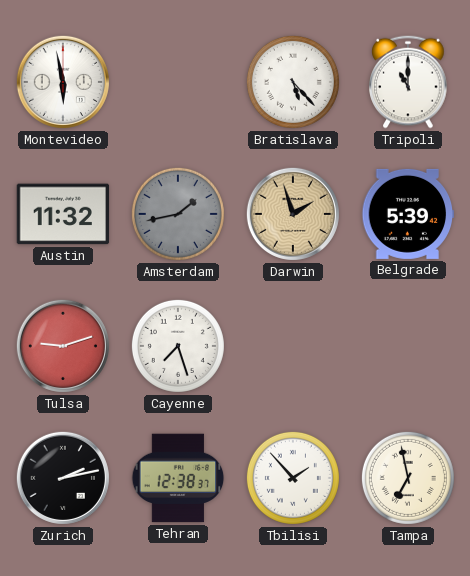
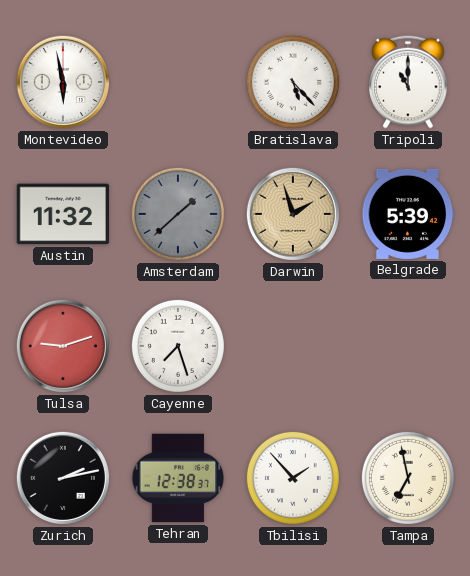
Amsterdam: 1:43 -> 1:38
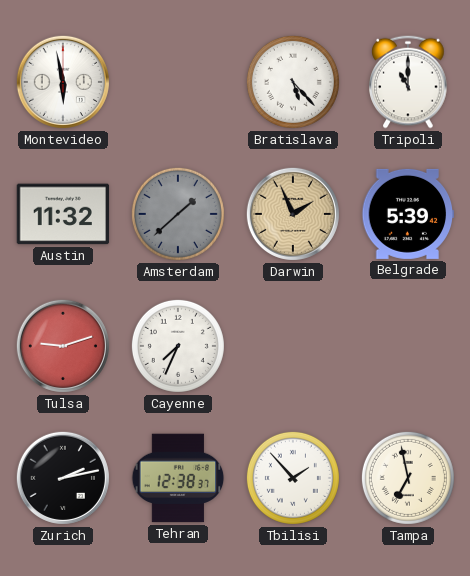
Darwin: 1:57 -> 1:56
Cayenne: 7:27 -> 7:34
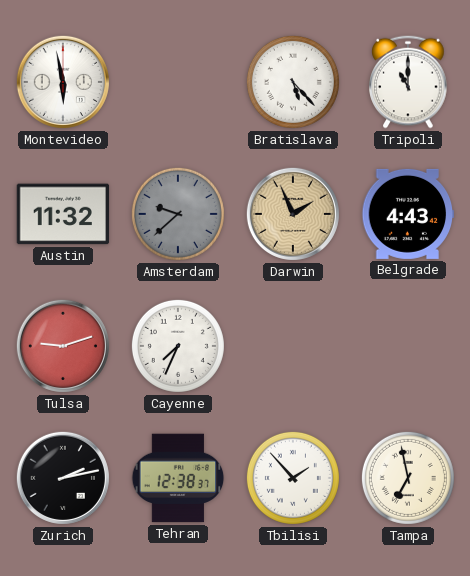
Amsterdam: 1:38 -> 9:38
Belgrade: 5:39 -> 4:43
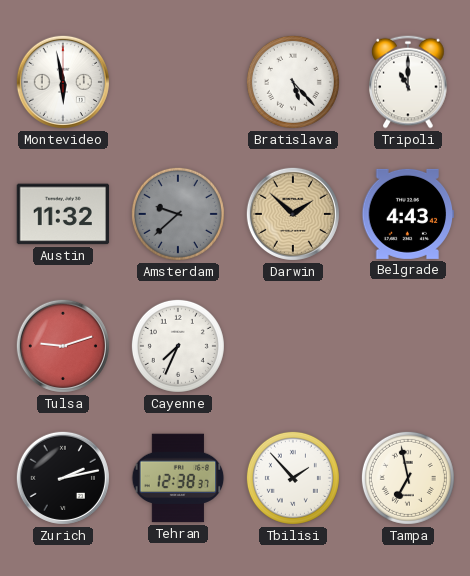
Darwin: 1:56 -> 1:52
